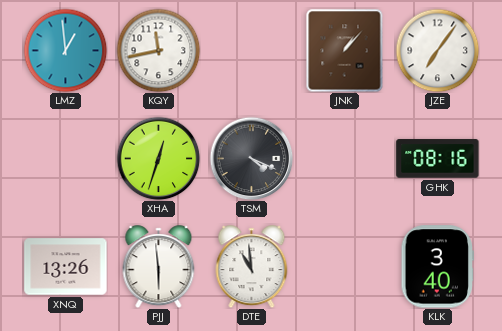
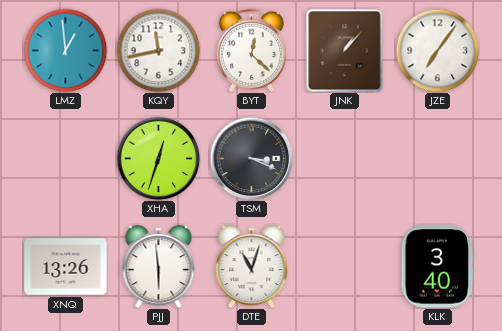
BYT: none -> 12:22
TSM: 4:19 -> 3:19
GHK: 08:16 -> none
DTE: 10:59 -> 11:03
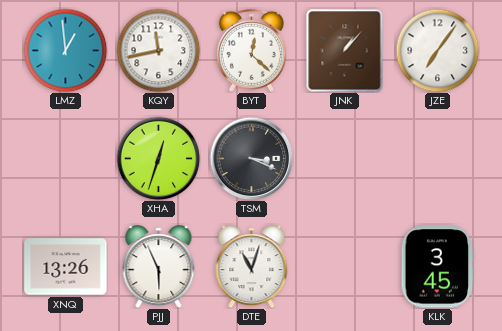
PJJ: 5:59 -> 5:56
KLK: 3:40 -> 3:45
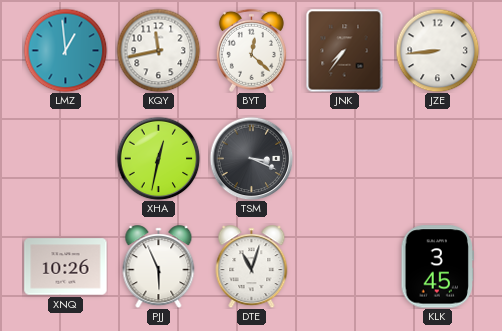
JNK: 1:07 -> 7:36
JZE: 7:06 -> 8:44
XHA: 12:33 -> 12:32
XNQ: 13:26 -> 10:26
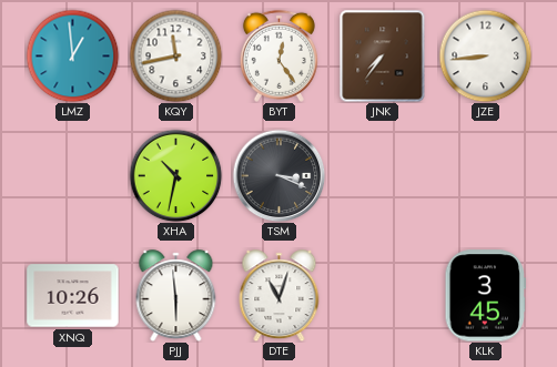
BYT: 12:22 -> 12:24
XHA: 12:32 -> 10:32
PJJ: 5:56 -> 5:59
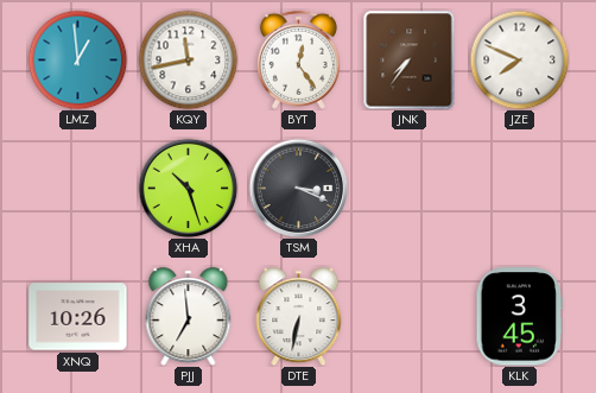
JZE: 8:44 -> 7:49
XHA: 10:32 -> 10:27
PJJ: 5:59 -> 6:59
DTE: 11:03 -> 6:32
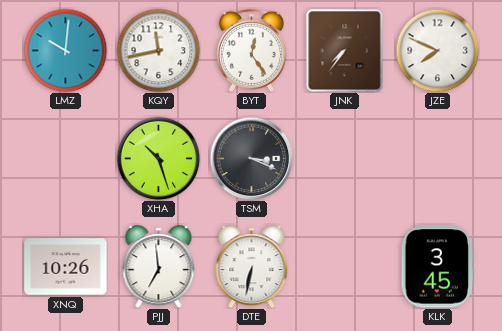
LMZ: 12:59 -> 10:01
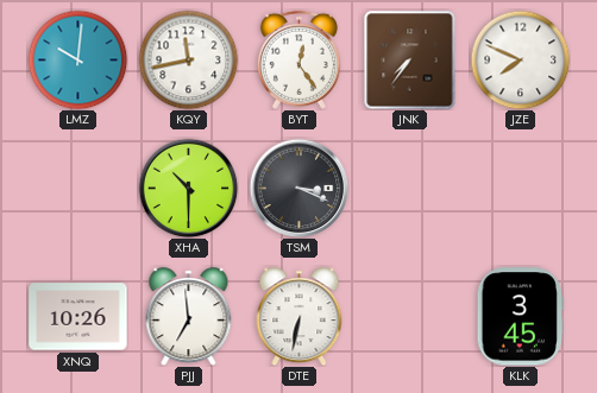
XHA: 10:27 -> 10:30
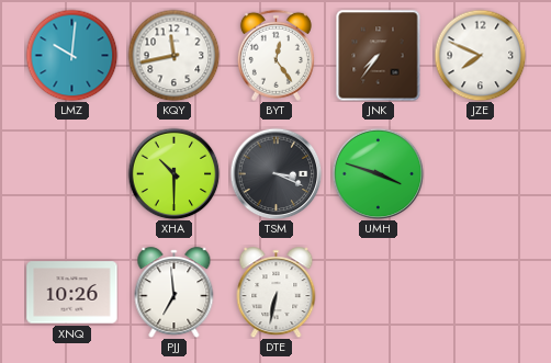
UMH: none -> 3:48
KLK: 3:45 -> none
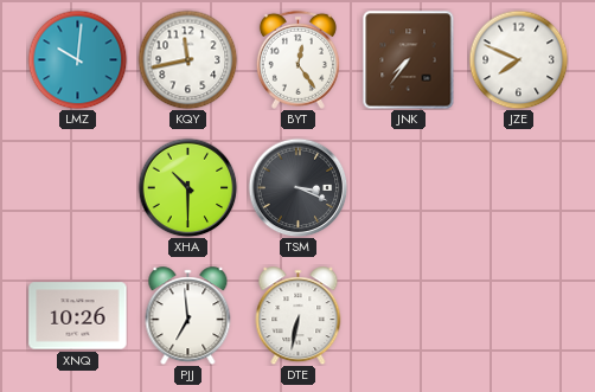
UMH: 3:48 -> none
